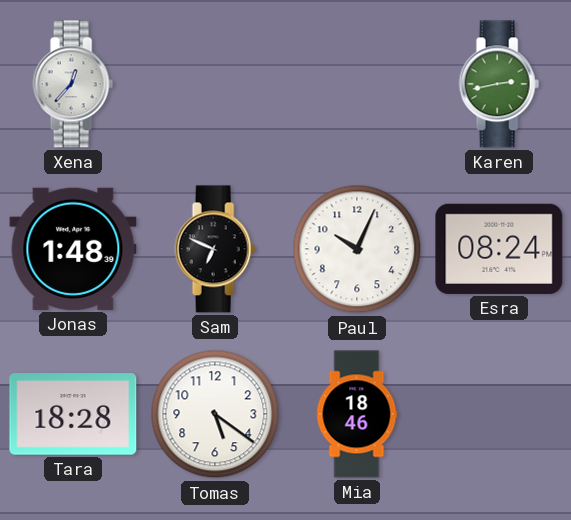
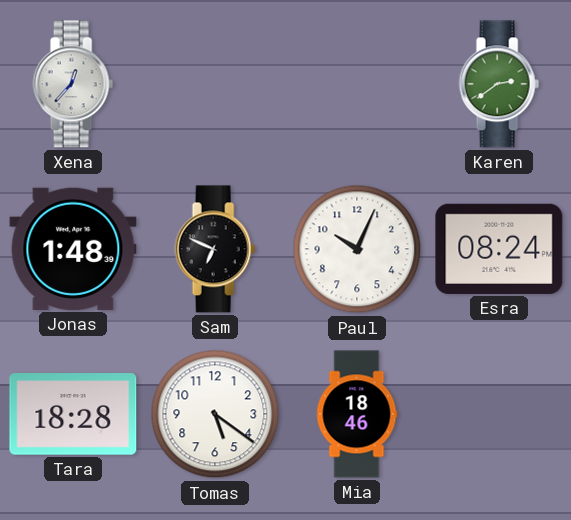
Karen: 2:43 -> 2:39
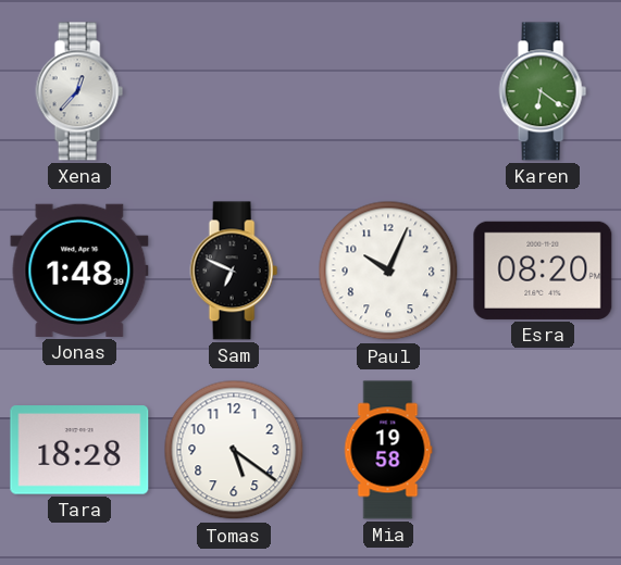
Karen: 2:39 -> 6:21
Esra: 08:24 -> 08:20
Mia: 18:46 -> 19:58
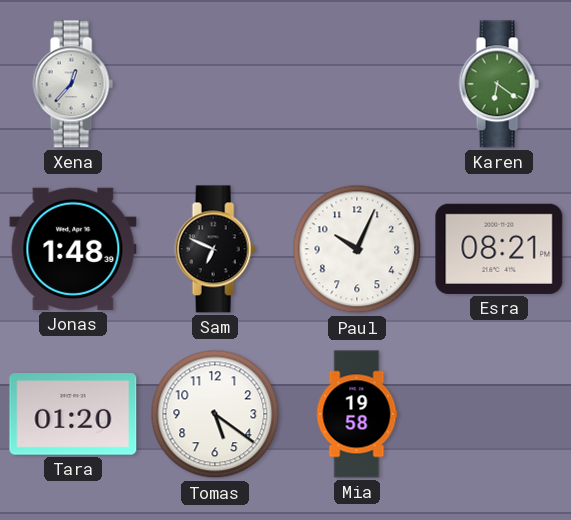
Esra: 08:20 -> 08:21
Tara: 18:28 -> 01:20
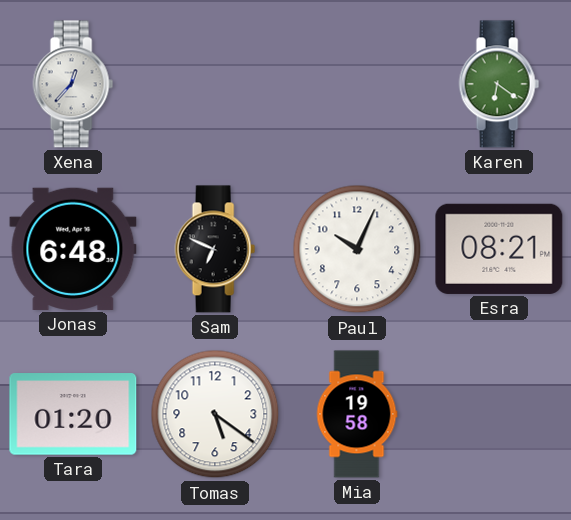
Jonas: 1:48 -> 6:48
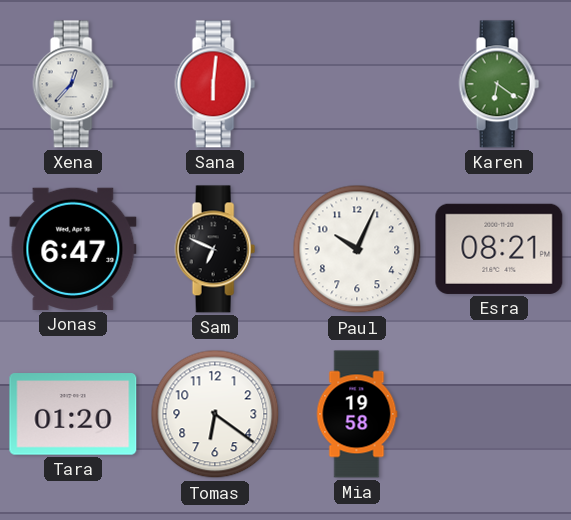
Sana: none -> 6:01
Jonas: 6:48 -> 6:47
Tomas: 5:21 -> 6:21
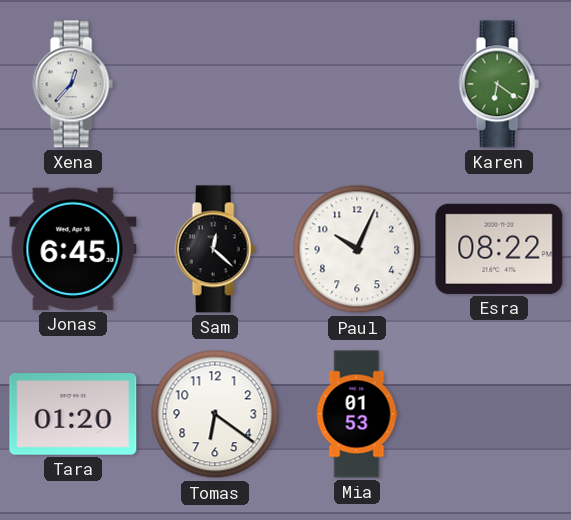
Sana: 6:01 -> none
Jonas: 6:47 -> 6:45
Sam: 6:49 -> 12:22
Esra: 08:21 -> 08:22
Mia: 19:58 -> 01:53
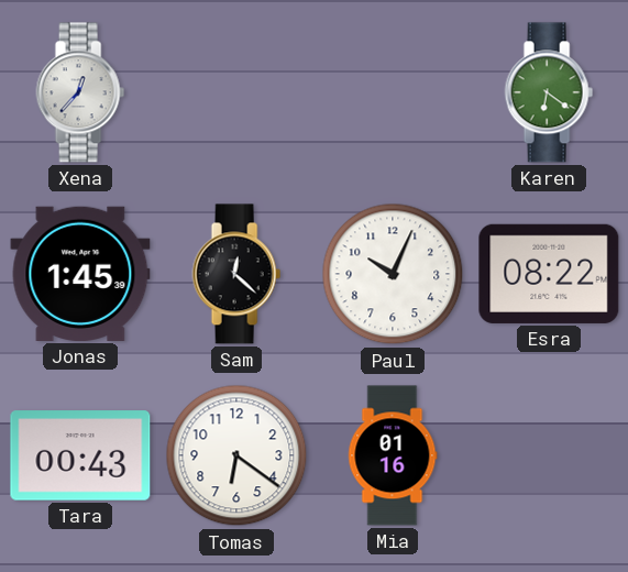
Jonas: 6:45 -> 1:45
Tara: 01:20 -> 00:43
Mia: 01:53 -> 01:16
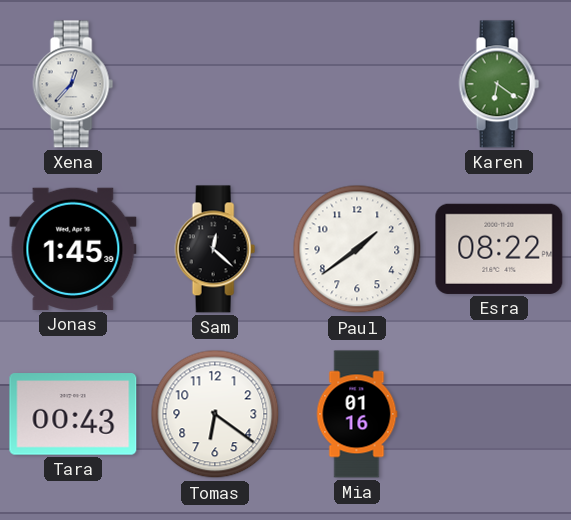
Paul: 10:04 -> 1:39
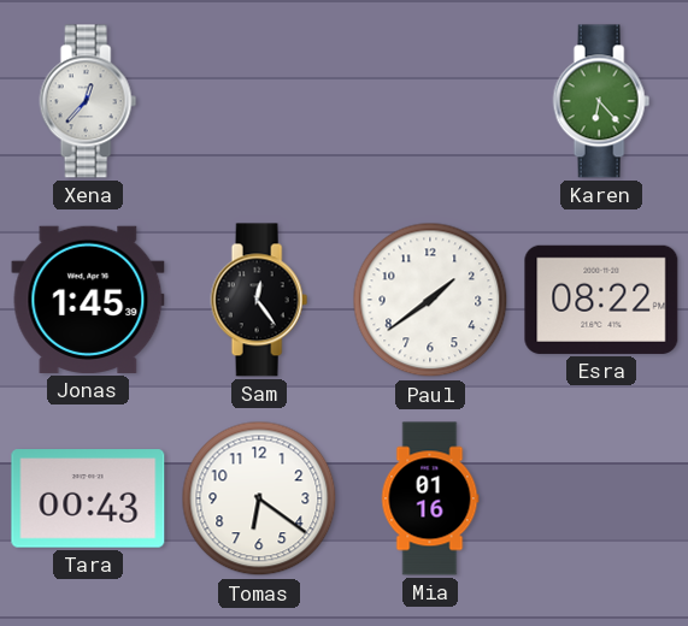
Karen: 6:21 -> 6:23
Sam: 12:22 -> 12:24
